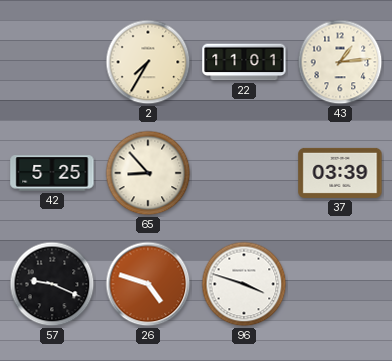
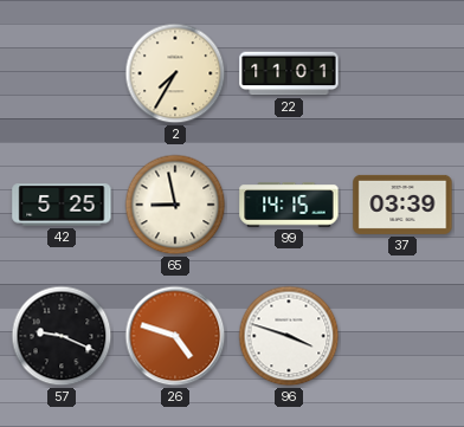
43: 1:14 -> none
65: 8:53 -> 8:58
99: none -> 14:15
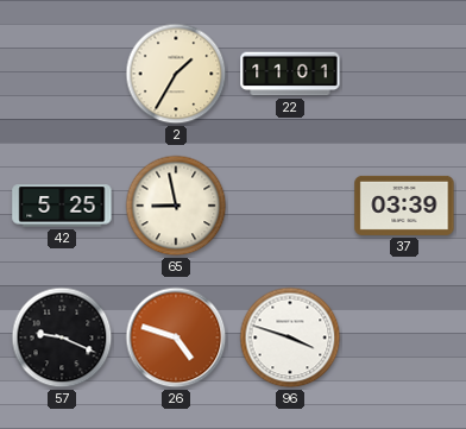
2: 7:35 -> 1:35
99: 14:15 -> none
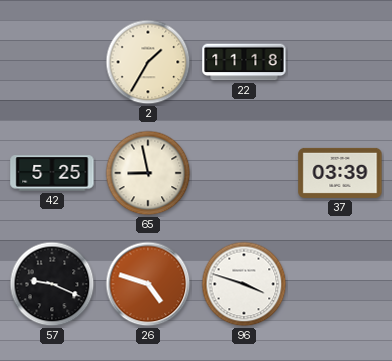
22: 11:01 -> 11:18
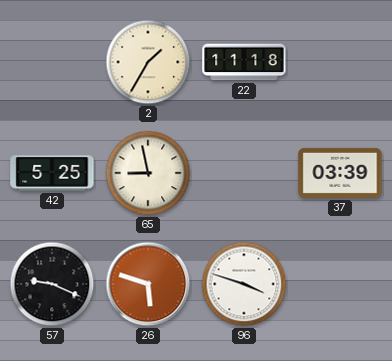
26: 4:48 -> 5:48
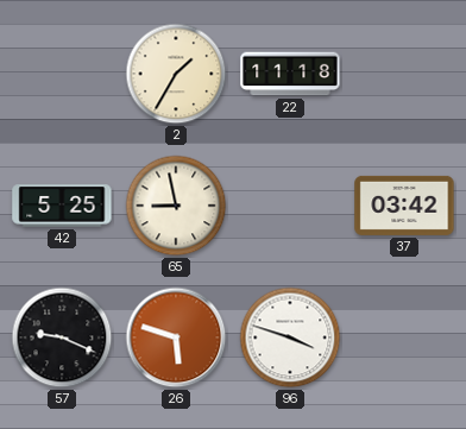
37: 03:39 -> 03:42
